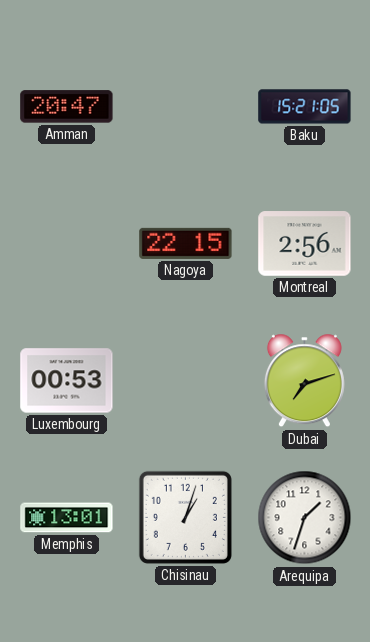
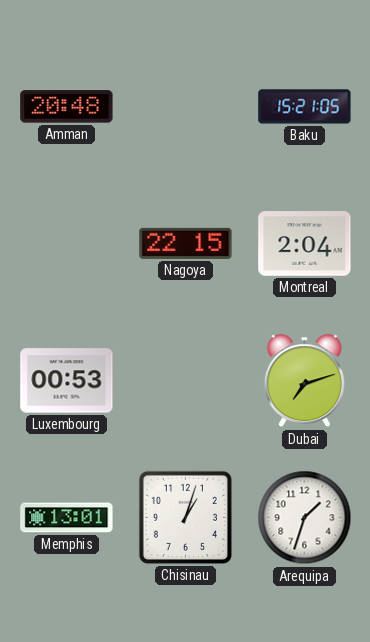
Amman: 20:47 -> 20:48
Montreal: 2:56 -> 2:04
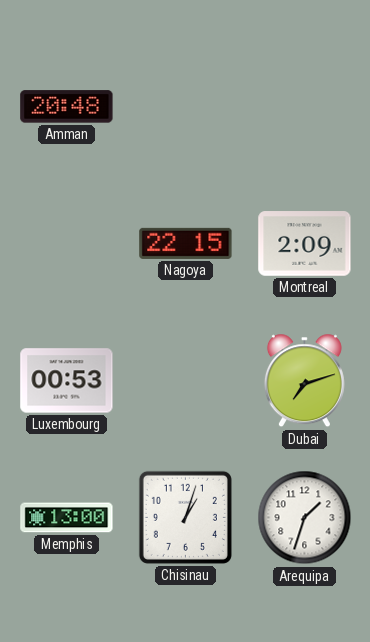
Baku: 15:21 -> none
Montreal: 2:04 -> 2:09
Memphis: 13:01 -> 13:00
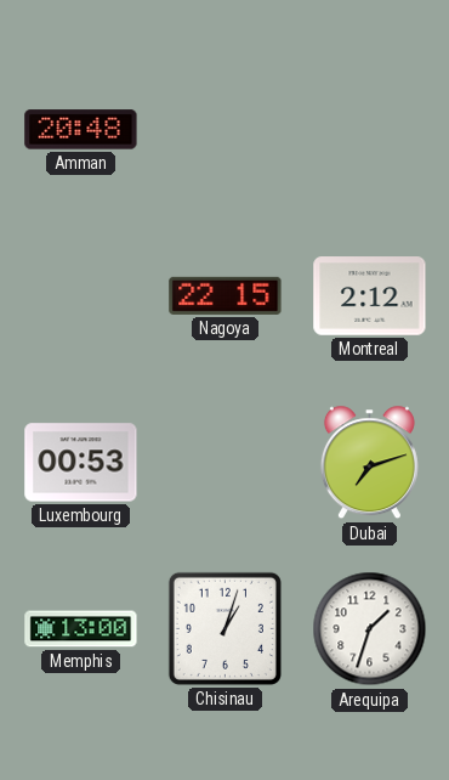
Montreal: 2:09 -> 2:12
